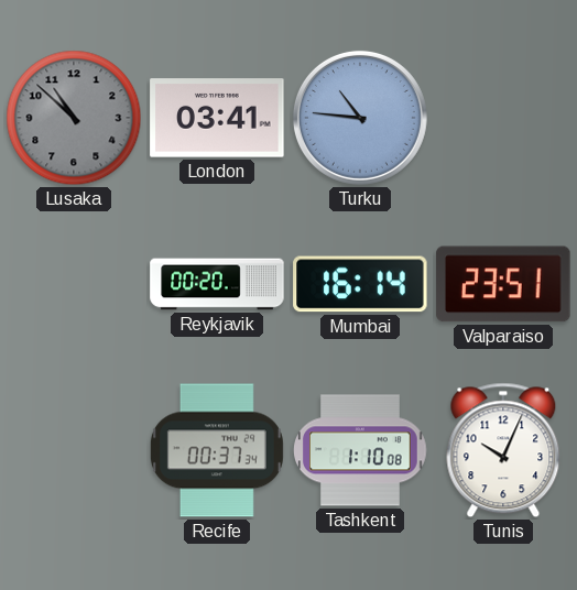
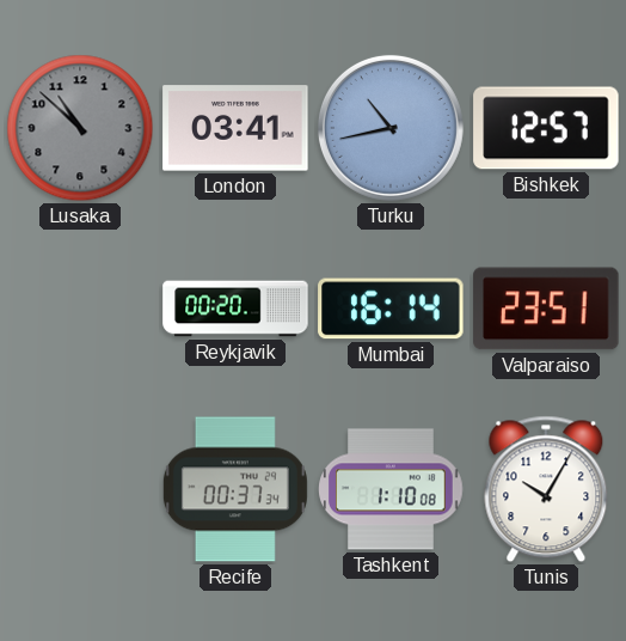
Turku: 10:46 -> 10:43
Bishkek: none -> 12:57
Tunis: 10:04 -> 10:05
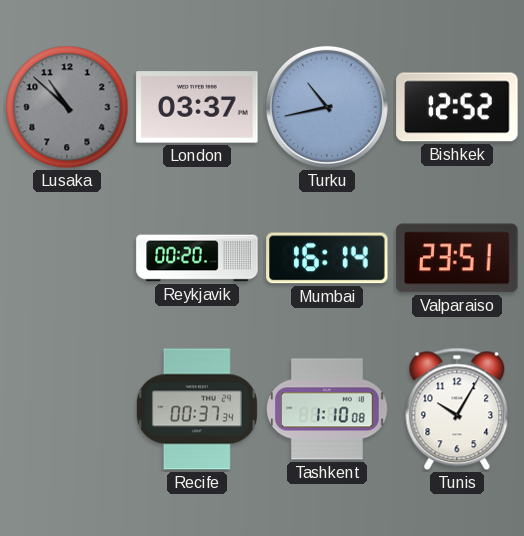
London: 03:41 -> 03:37
Bishkek: 12:57 -> 12:52
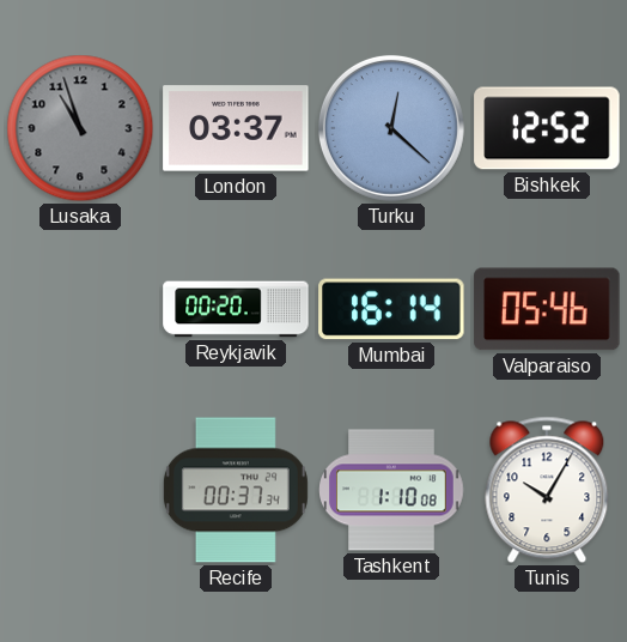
Lusaka: 10:52 -> 10:57
Turku: 10:43 -> 12:22
Valparaiso: 23:51 -> 05:46
